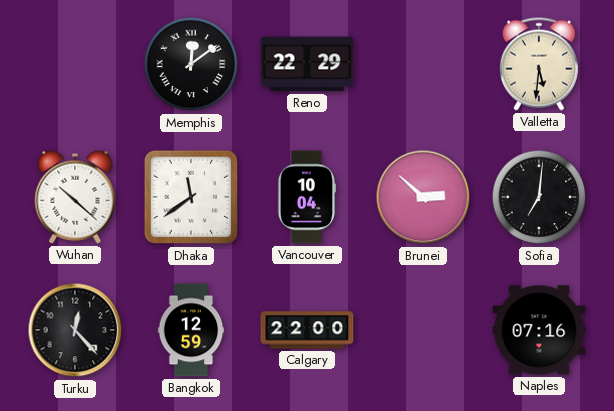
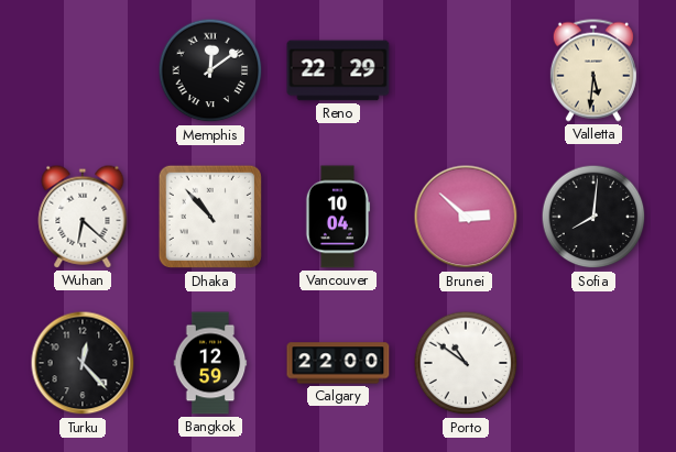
Wuhan: 10:22 -> 6:22
Dhaka: 11:39 -> 10:53
Sofia: 7:01 -> 8:01
Porto: none -> 10:51
Naples: 07:16 -> none
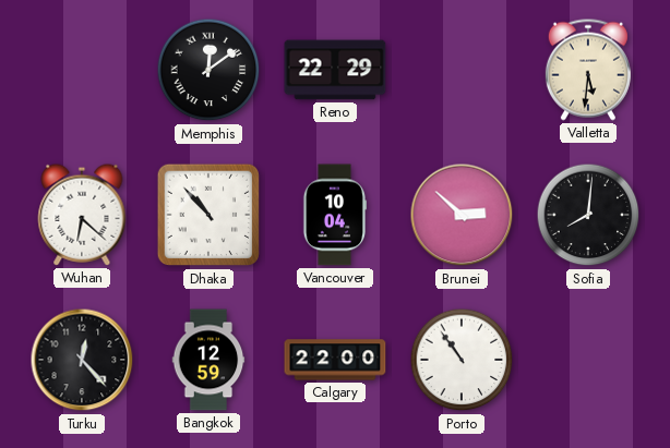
Porto: 10:51 -> 10:54
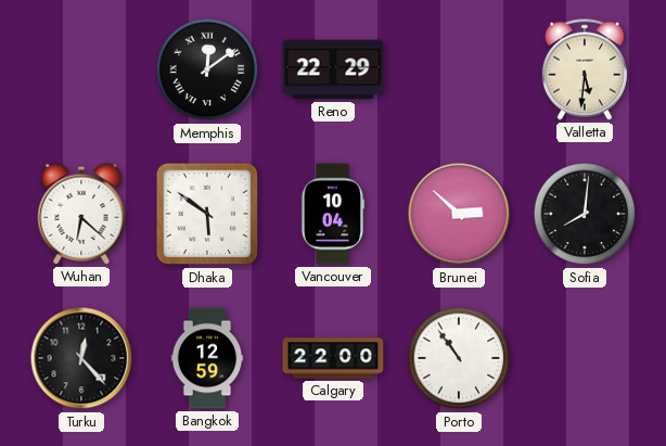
Dhaka: 10:53 -> 5:51
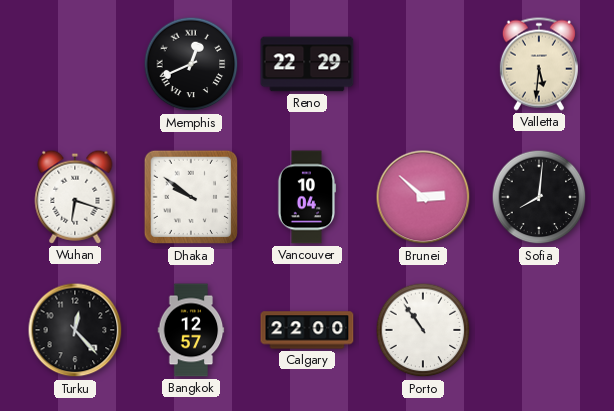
Memphis: 12:09 -> 12:41
Wuhan: 6:22 -> 6:18
Dhaka: 5:51 -> 9:51
Bangkok: 12:59 -> 12:57
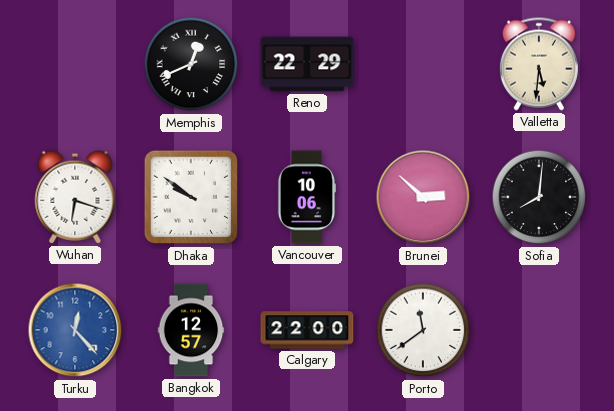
Vancouver: 10:04 -> 10:06
Turku dial: black -> blue
Porto: 10:54 -> 11:39
